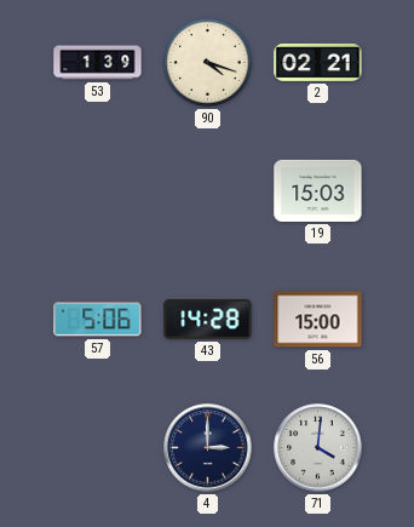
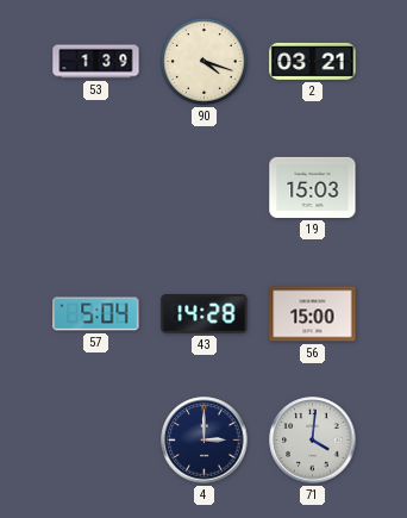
2: 02:21 -> 03:21
57: 5:06 -> 5:04
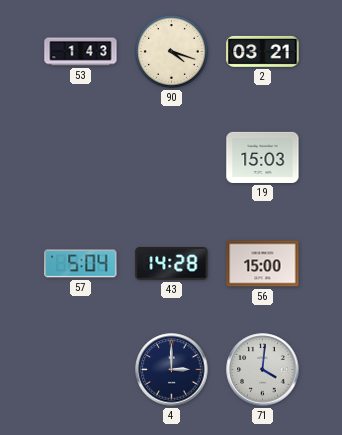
53: 1:39 -> 1:43
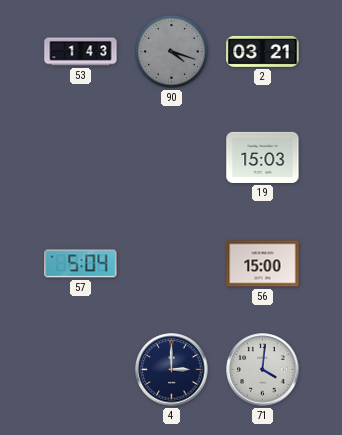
90 dial: cream -> grey
43: 14:28 -> none
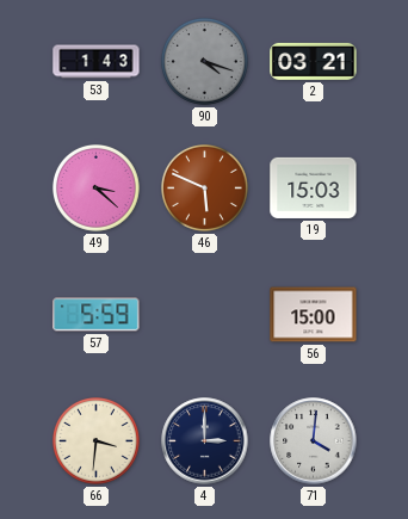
49: none -> 3:22
46: none -> 5:49
57: 5:04 -> 5:59
66: none -> 3:31
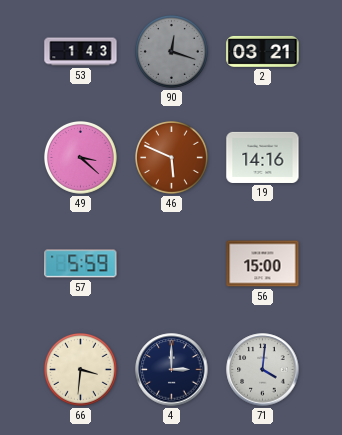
90: 4:18 -> 12:18
19: 15:03 -> 14:16
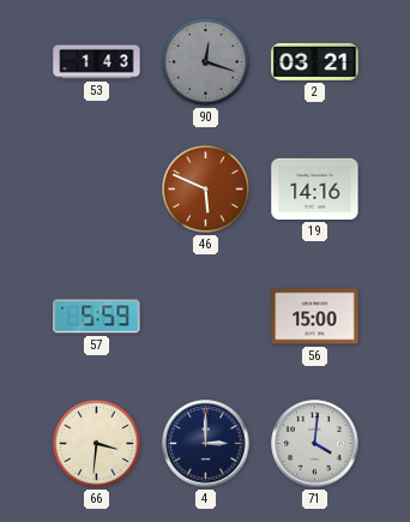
49: 3:22 -> none
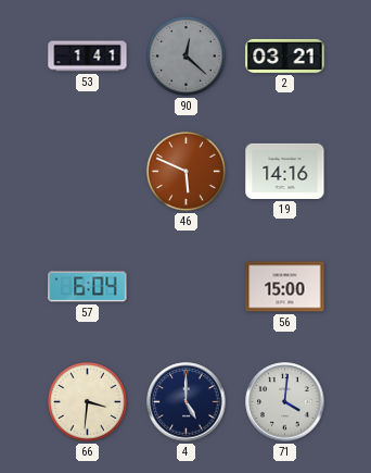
53: 1:43 -> 1:41
90: 12:18 -> 12:22
57: 5:59 -> 6:04
4: 3:00 -> 5:00
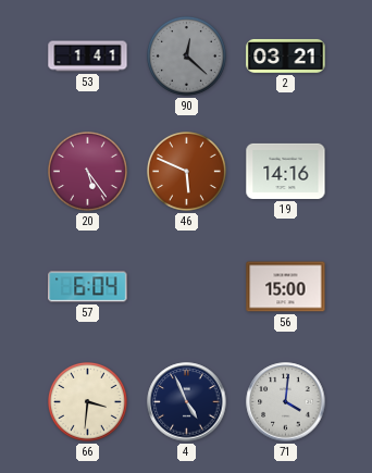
20: none -> 5:24
4: 5:00 -> 4:56
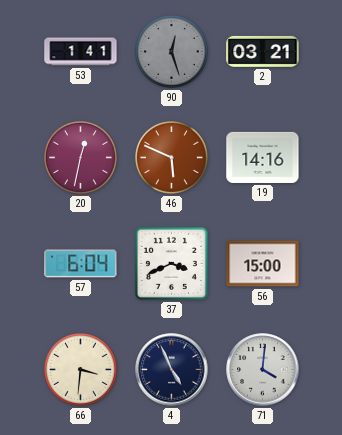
90: 12:22 -> 12:27
20: 5:24 -> 12:32
37: none -> 3:41
